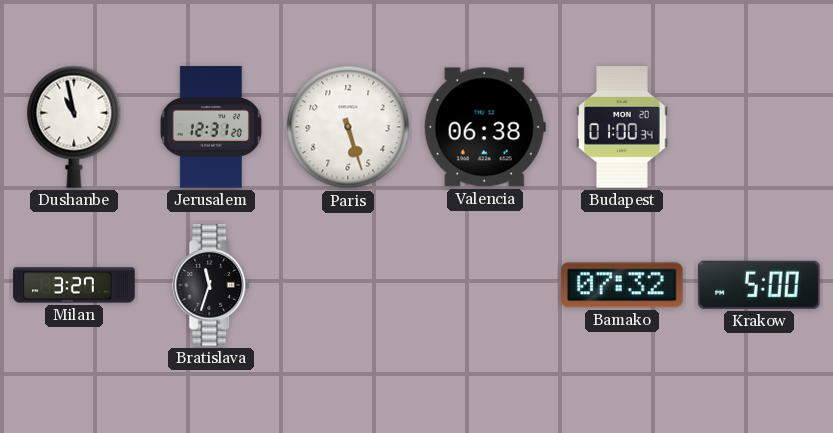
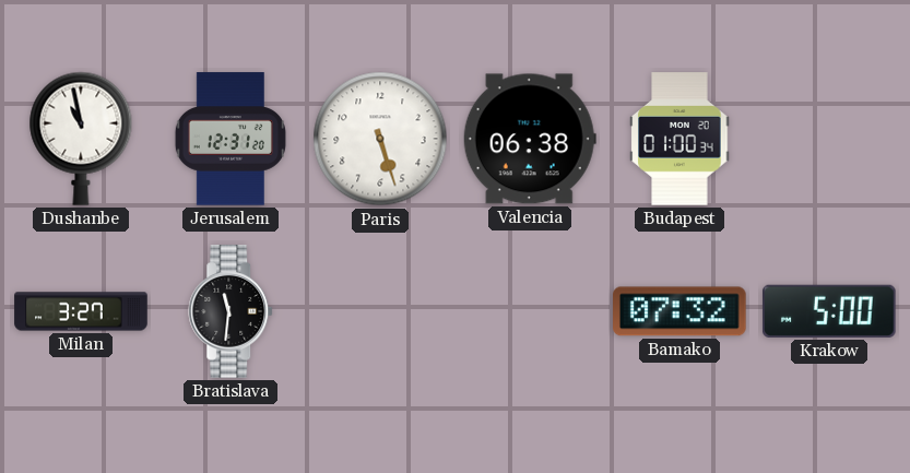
Bratislava: 11:33 -> 11:31
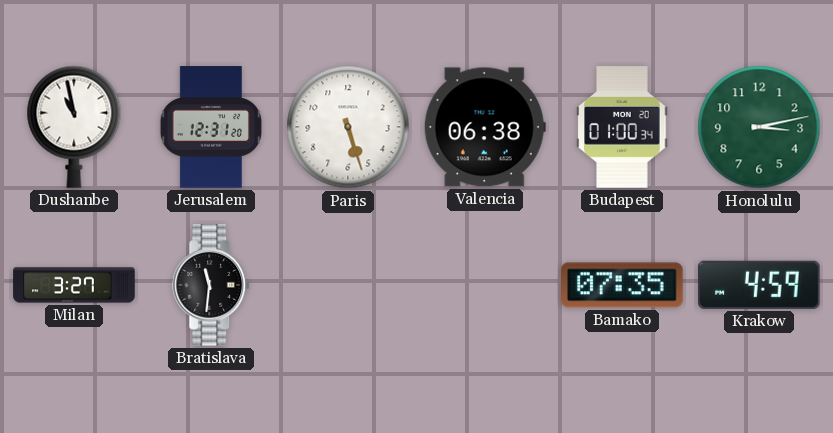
Honolulu: none -> 3:13
Bamako: 07:32 -> 07:35
Krakow: 5:00 -> 4:59
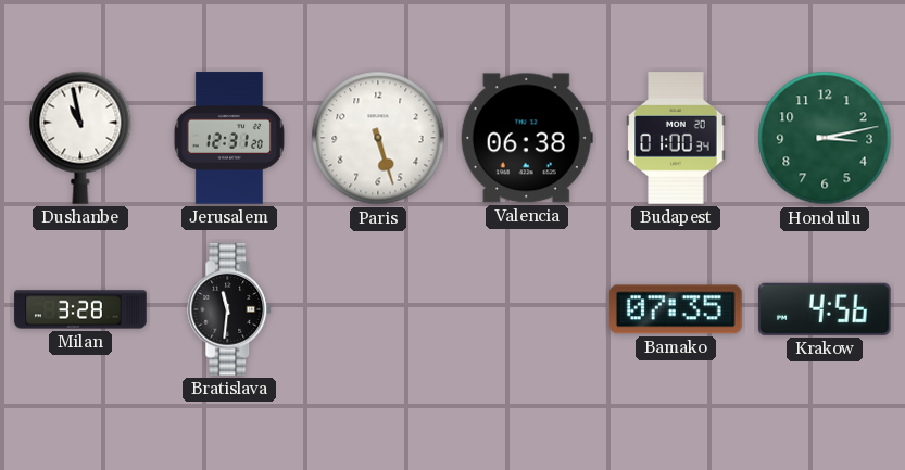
Milan: 3:27 -> 3:28
Krakow: 4:59 -> 4:56
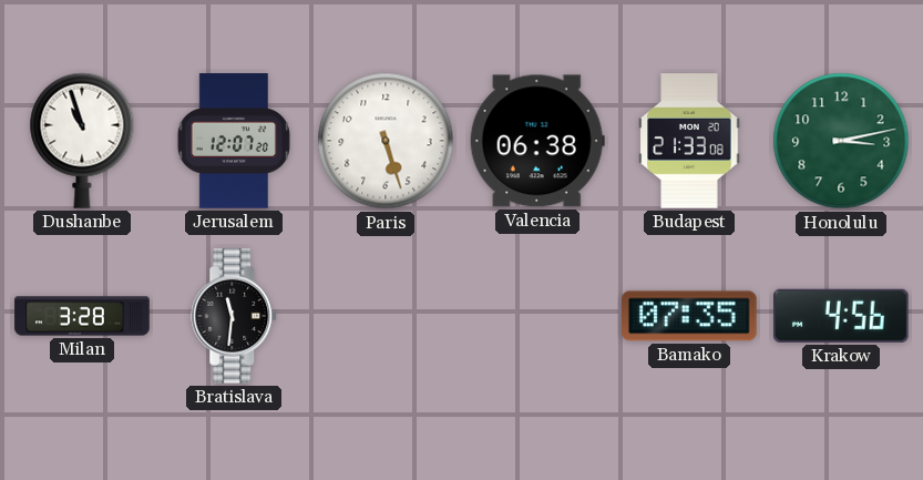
Dushanbe: 10:58 -> 10:57
Jerusalem: 12:31 -> 12:07
Budapest: 01:00 -> 21:33
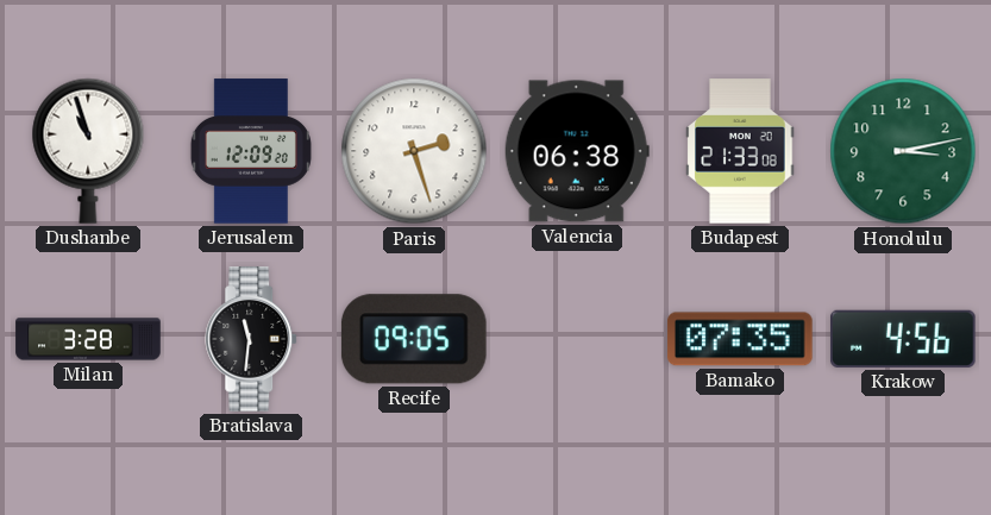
Jerusalem: 12:07 -> 12:09
Paris: 5:27 -> 2:27
Recife: none -> 09:05
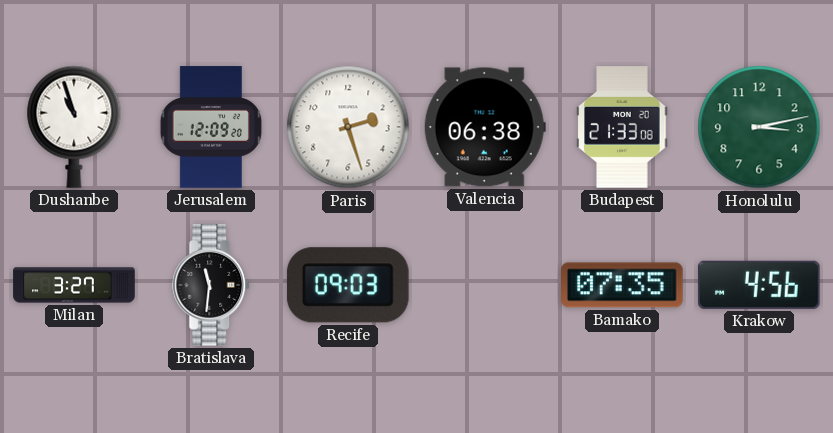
Milan: 3:28 -> 3:27
Recife: 09:05 -> 09:03
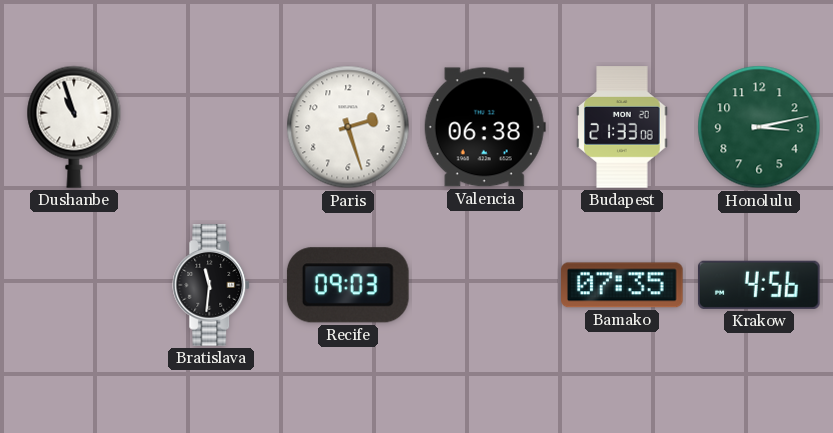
Jerusalem: 12:09 -> none
Milan: 3:27 -> none
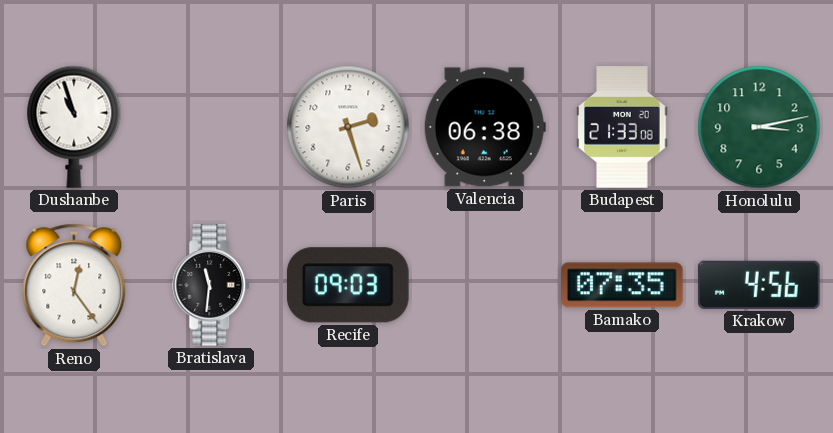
Reno: none -> 12:24
